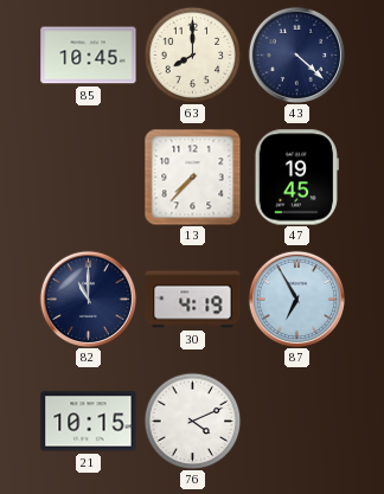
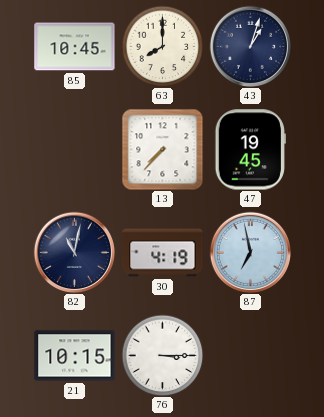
43: 4:22 -> 1:03
82: 11:00 -> 11:02
87: 6:55 -> 6:58
76: 4:11 -> 3:15
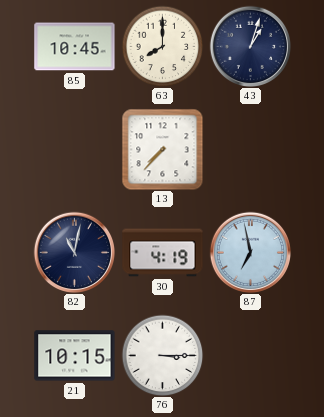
47: 19:45 -> none
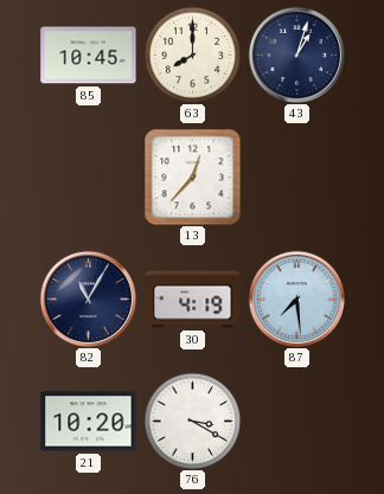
13: 7:37 -> 12:37
82: 11:02 -> 11:05
87: 6:58 -> 7:29
21: 10:15 -> 10:20
76: 3:15 -> 3:20
